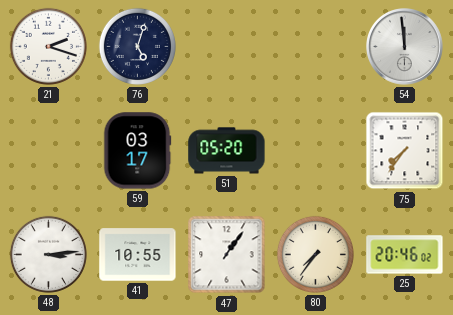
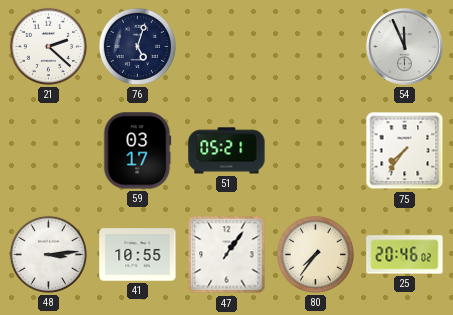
21: 2:18 -> 2:22
54: 11:59 -> 11:56
51: 05:20 -> 05:21
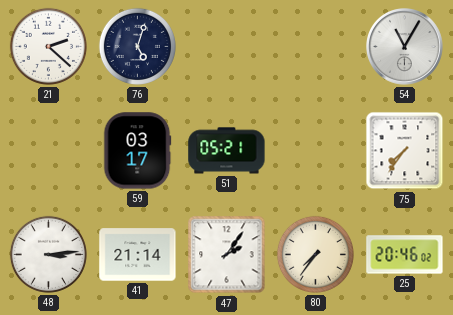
54: 11:56 -> 11:05
41: 10:55 -> 21:14
47: 1:06 -> 2:06
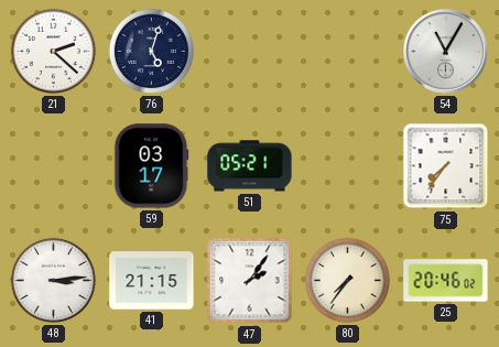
41: 21:14 -> 21:15
